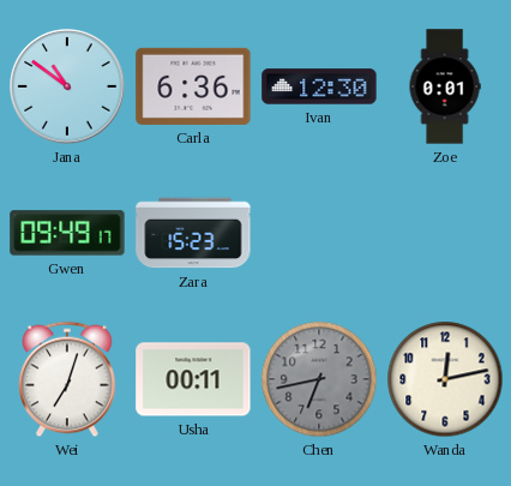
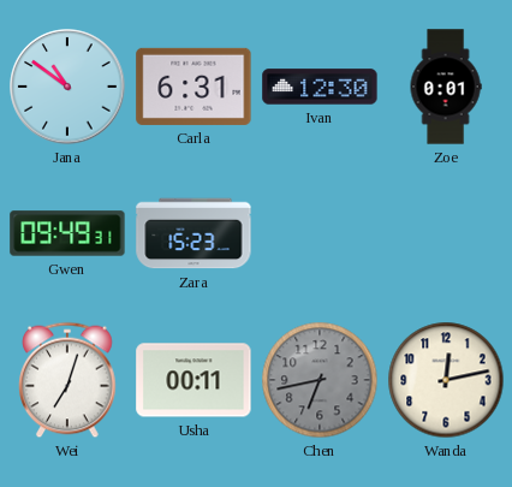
Carla: 6:36 -> 6:31
Gwen: 09:49:17 -> 09:49:31
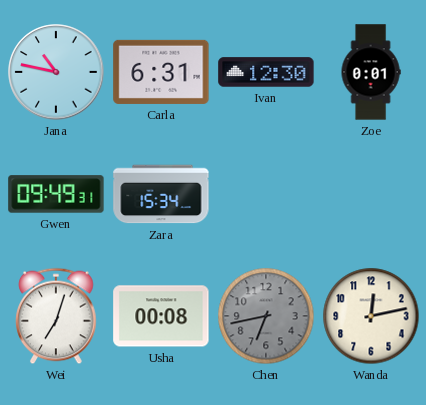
Jana: 10:51 -> 10:47
Zara: 15:23 -> 15:34
Usha: 00:11 -> 00:08
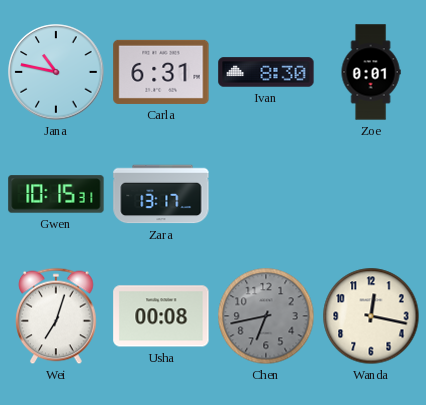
Ivan: 12:30 -> 8:30
Gwen: 09:49 -> 10:15
Zara: 15:34 -> 13:17
Wanda: 12:13 -> 12:17
